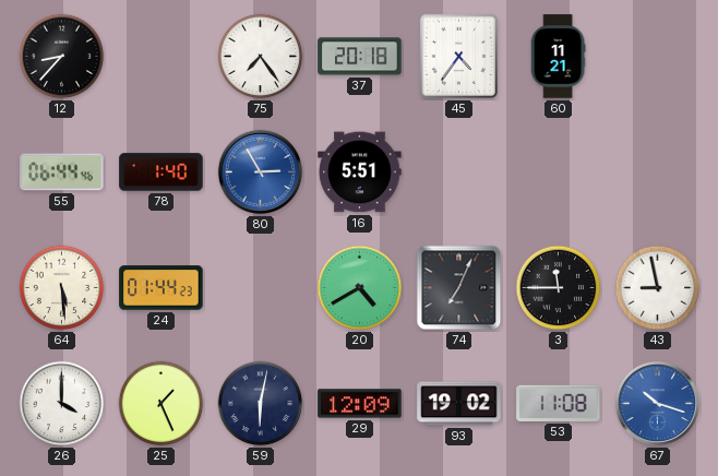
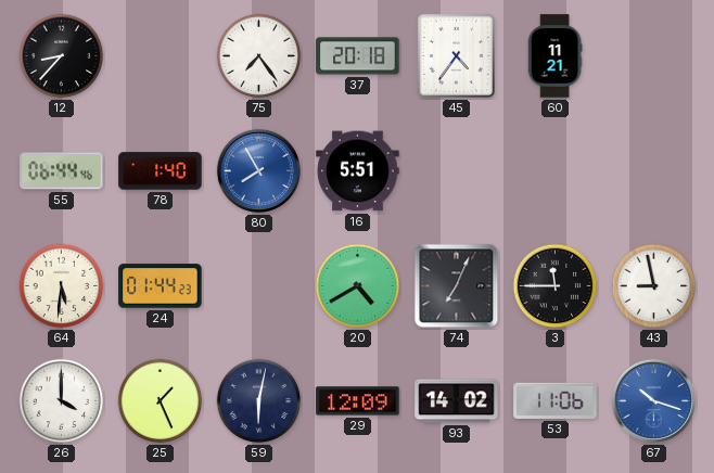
80: 2:55 -> 7:55
64: 5:29 -> 5:31
93: 19:02 -> 14:02
53: 11:08 -> 11:06
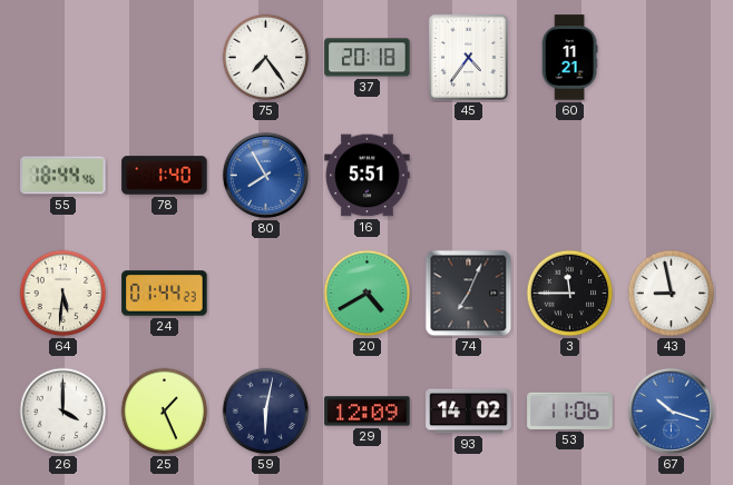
12: 8:37 -> none
55: 06:44 -> 18:44
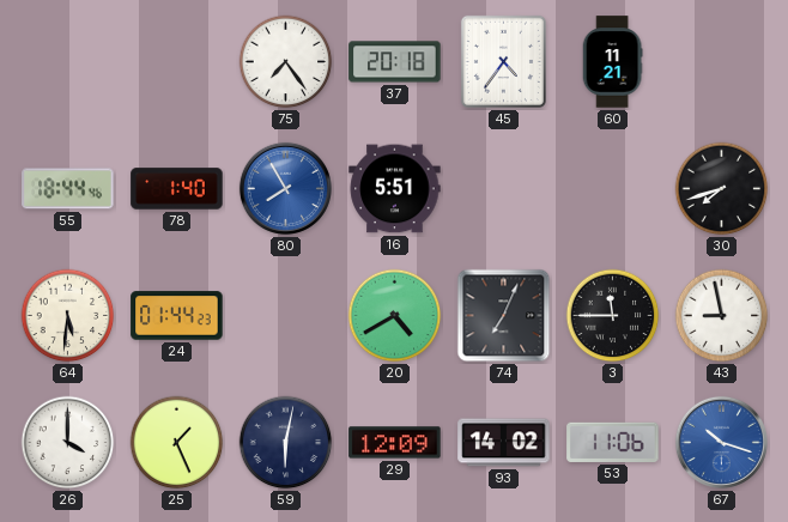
30: none -> 7:42
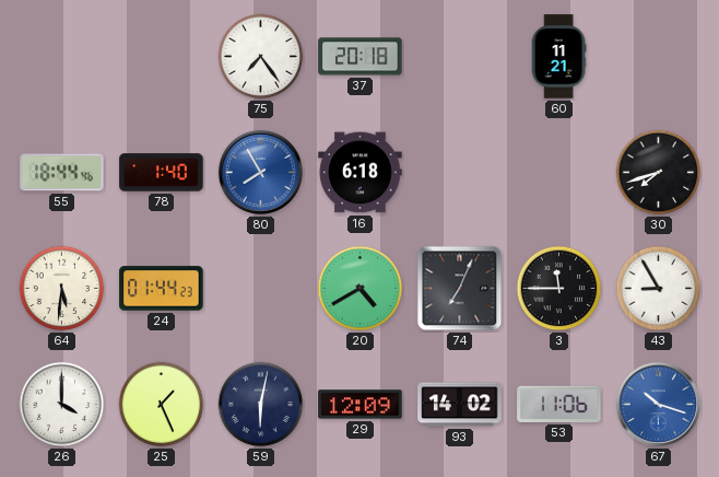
45: 4:36 -> none
16: 5:51 -> 6:18
43: 8:58 -> 8:55
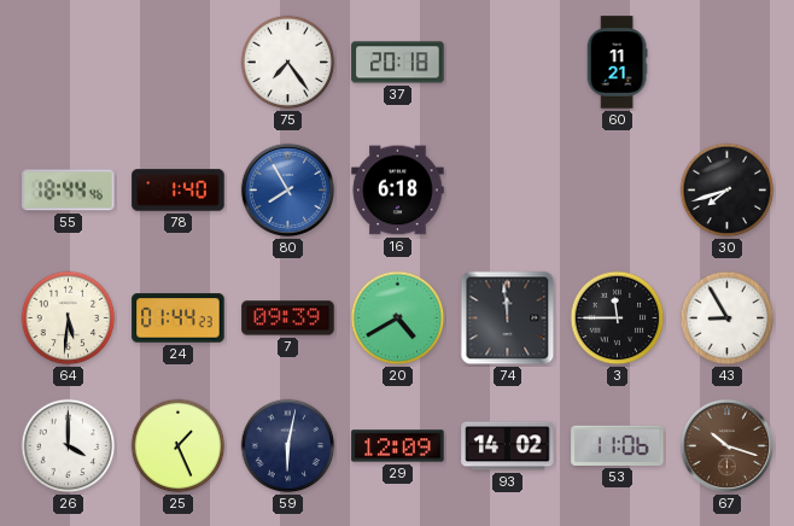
7: none -> 09:39
74: 7:04 -> 11:59
67 dial: blue -> brown
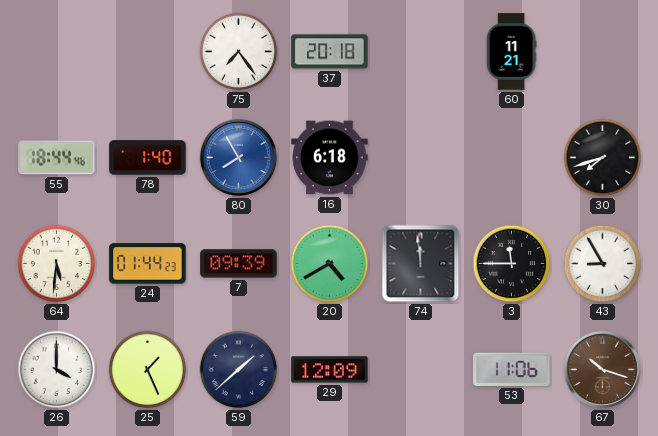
59: 6:02 -> 1:38
93: 14:02 -> none
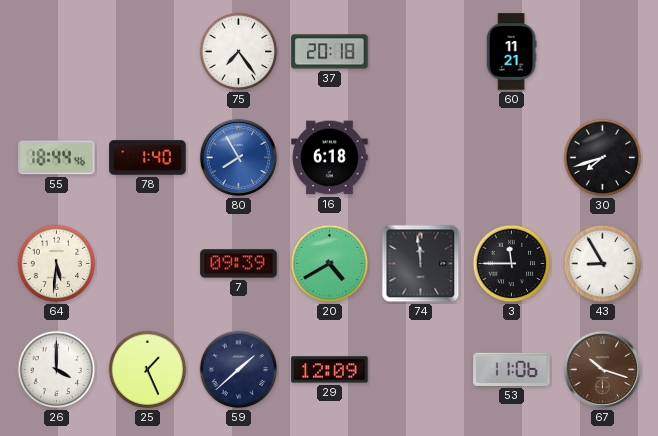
24: 01:44 -> none
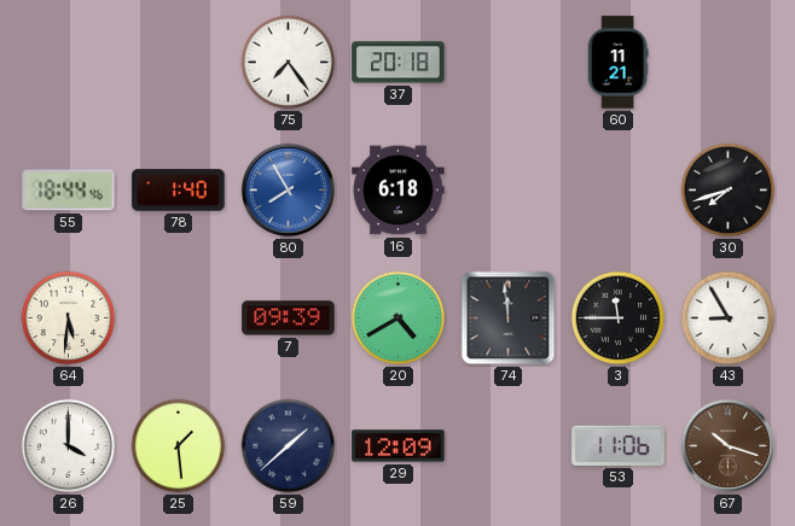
25: 1:26 -> 1:29
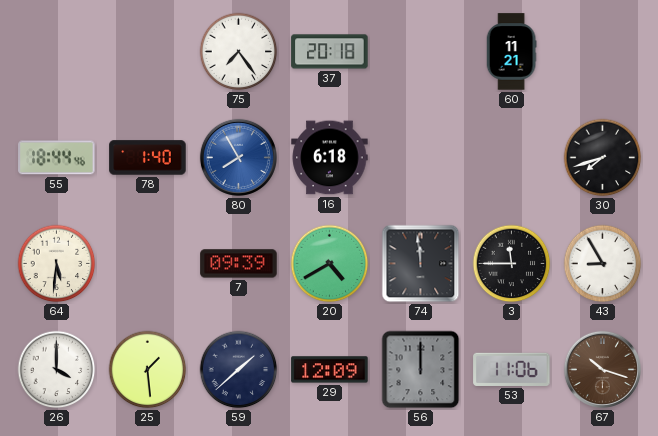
56: none -> 12:00
